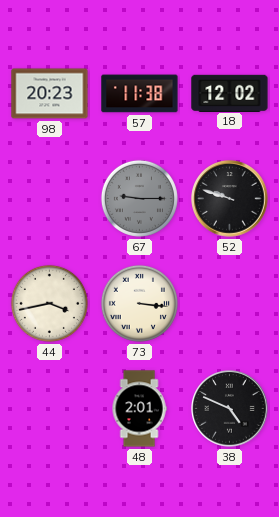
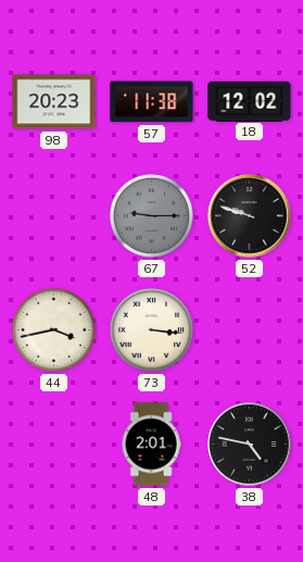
38: 4:49 -> 4:47
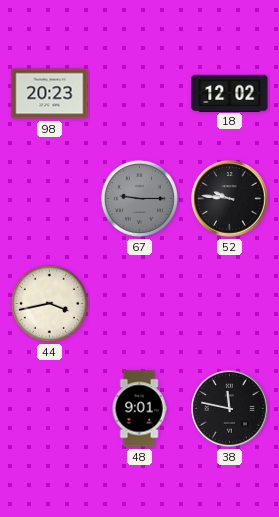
57: 11:38 -> none
52: 9:48 -> 9:46
73: 3:16 -> none
48: 2:01 -> 9:01
38: 4:47 -> 11:47
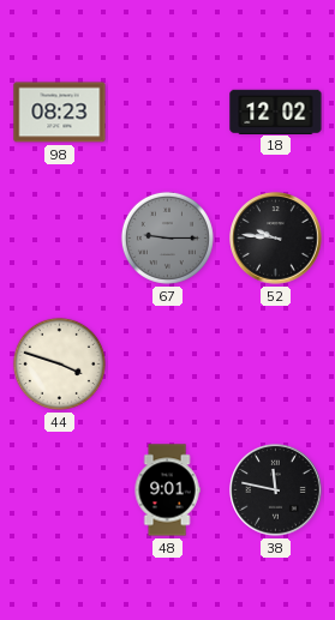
98: 20:23 -> 08:23
44: 3:43 -> 3:48
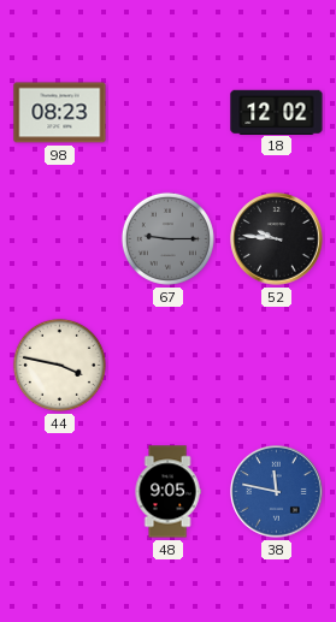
44: 3:48 -> 3:47
48: 9:01 -> 9:05
38 dial: black -> blue
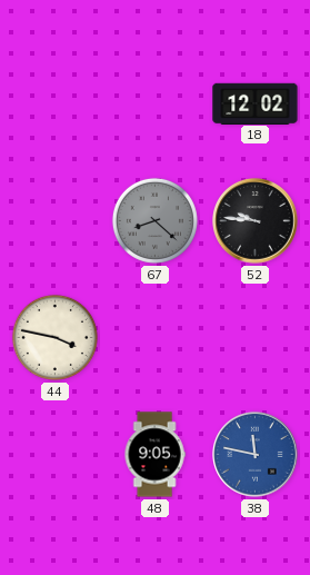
98: 08:23 -> none
67: 9:15 -> 8:22
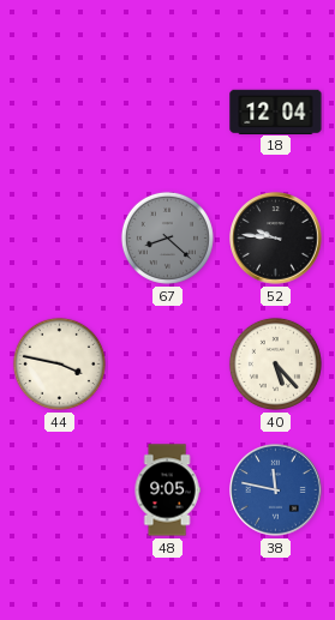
18: 12:02 -> 12:04
40: none -> 5:23
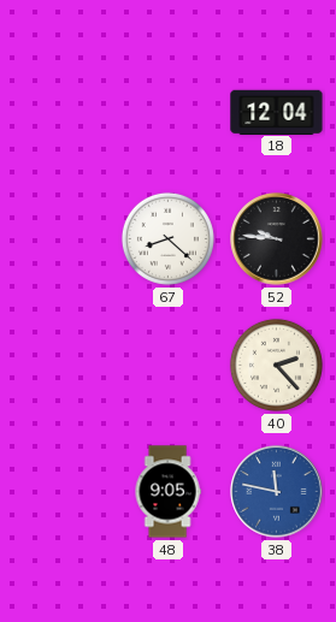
67 dial: grey -> white
44: 3:47 -> none
40: 5:23 -> 2:23
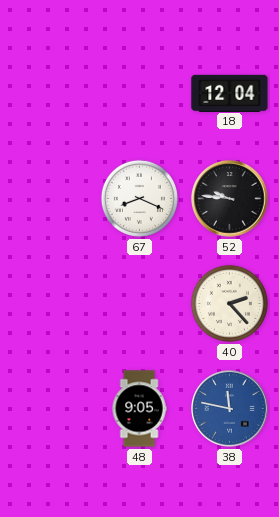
67: 8:22 -> 8:19
